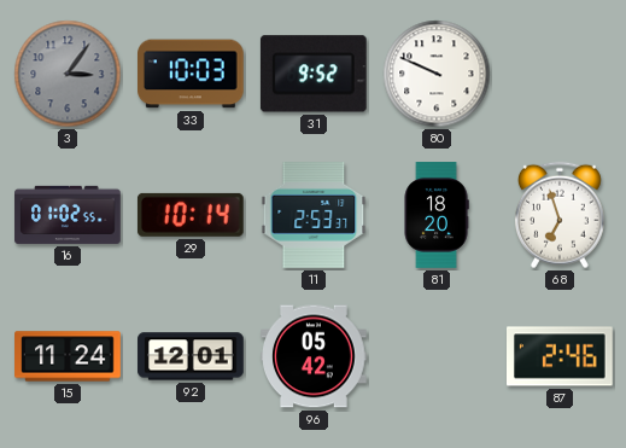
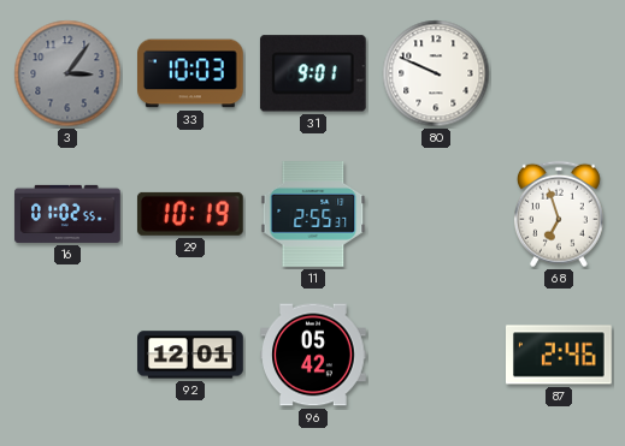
31: 9:52 -> 9:01
29: 10:14 -> 10:19
11: 2:53 -> 2:55
81: 18:20 -> none
15: 11:24 -> none
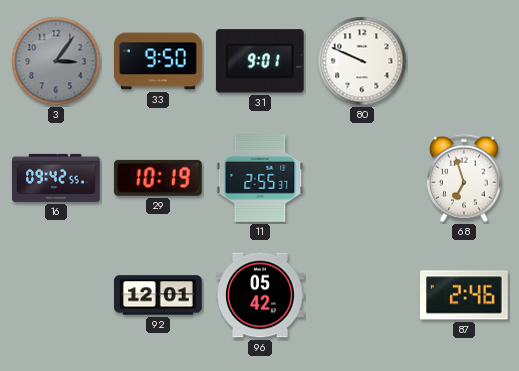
33: 10:03 -> 9:50
16: 01:02 -> 09:42
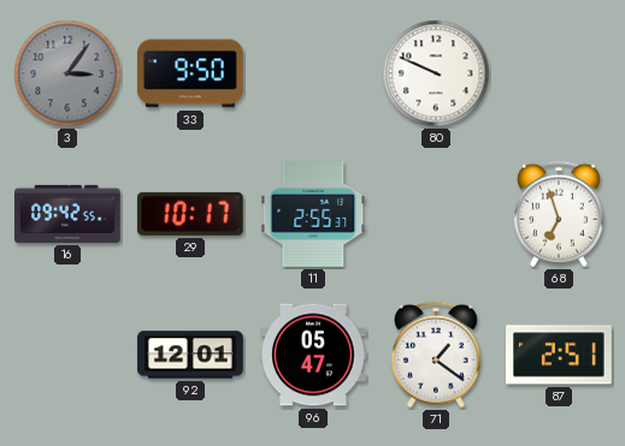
31: 9:01 -> none
29: 10:19 -> 10:17
96: 05:42 -> 05:47
71: none -> 1:21
87: 2:46 -> 2:51
